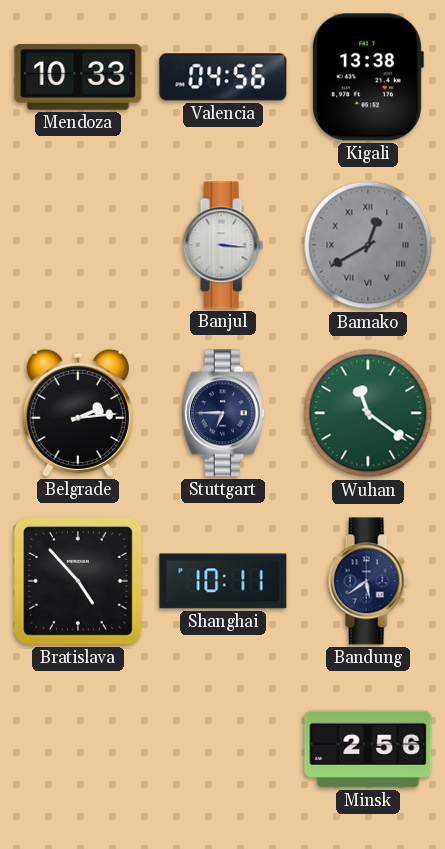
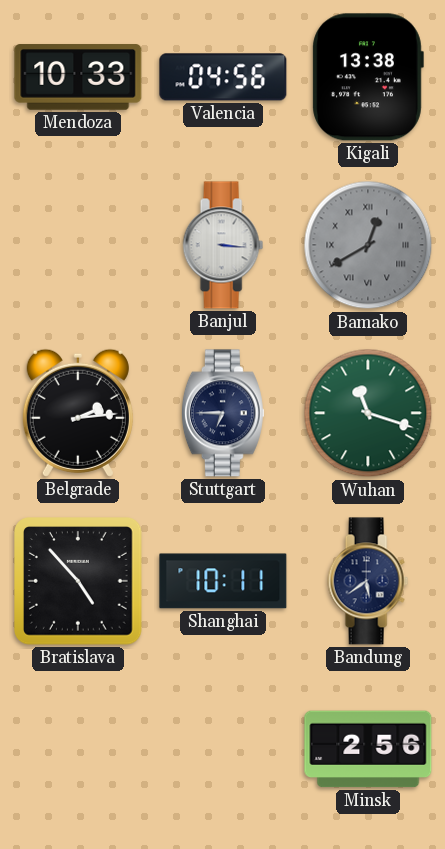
Wuhan: 11:21 -> 11:18
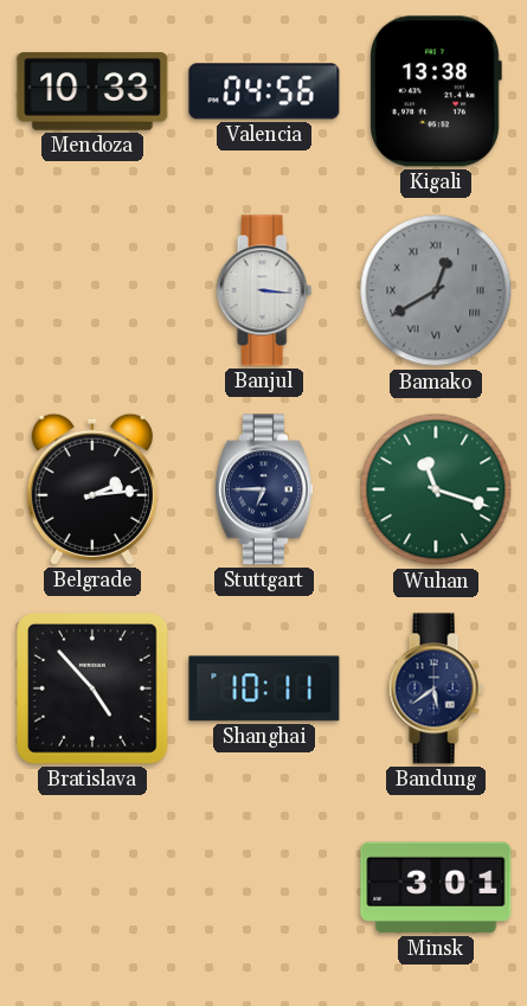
Minsk: 2:56 -> 3:01
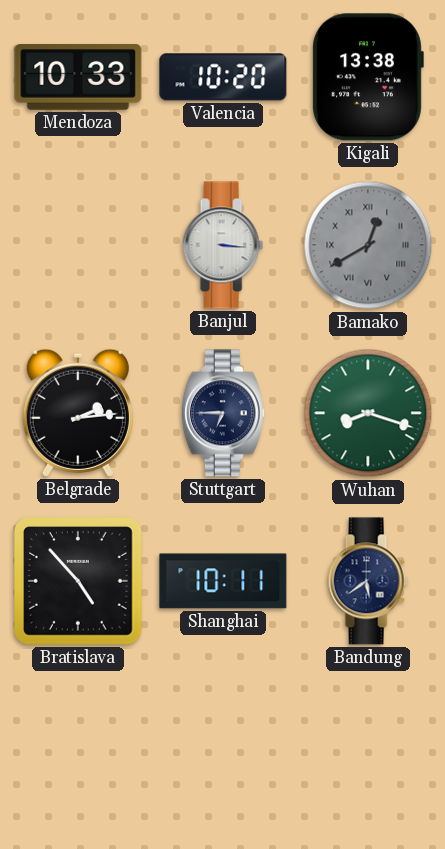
Valencia: 04:56 -> 10:20
Wuhan: 11:18 -> 8:18
Minsk: 3:01 -> none
